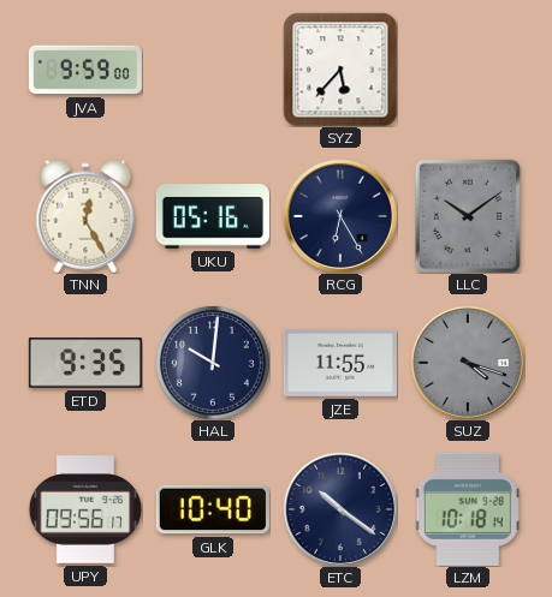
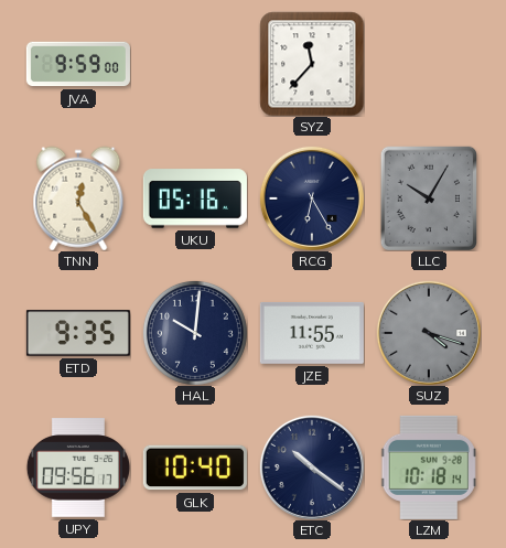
SYZ: 5:37 -> 11:37
LLC: 10:09 -> 10:05
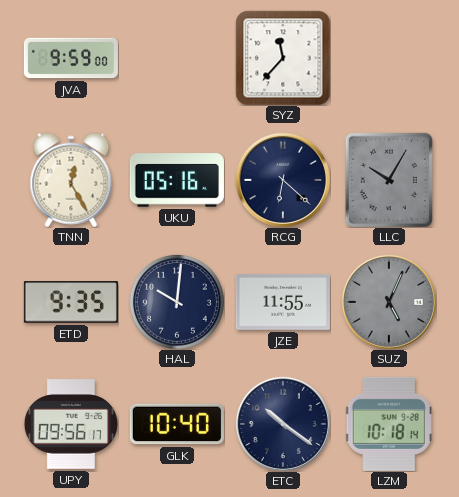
RCG: 6:25 -> 6:22
SUZ: 4:18 -> 5:04
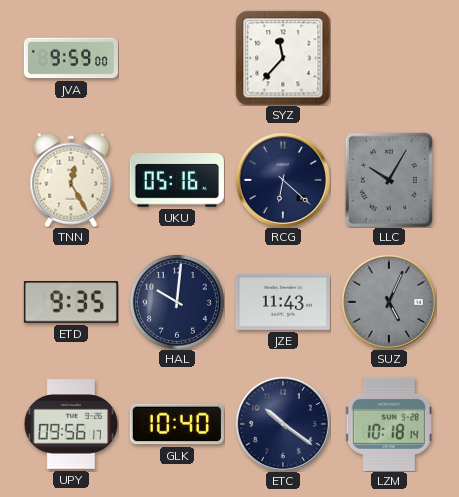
JZE: 11:55 -> 11:43
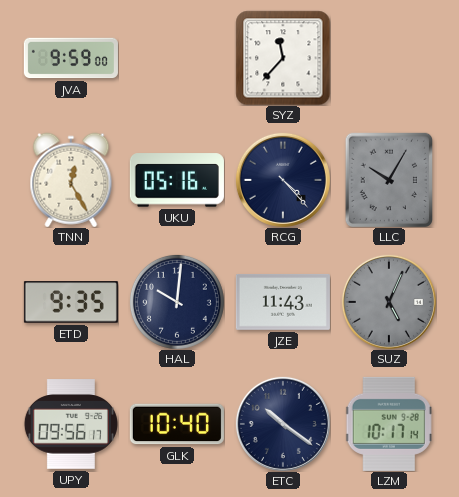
RCG: 6:22 -> 4:23
LZM: 10:18 -> 10:17
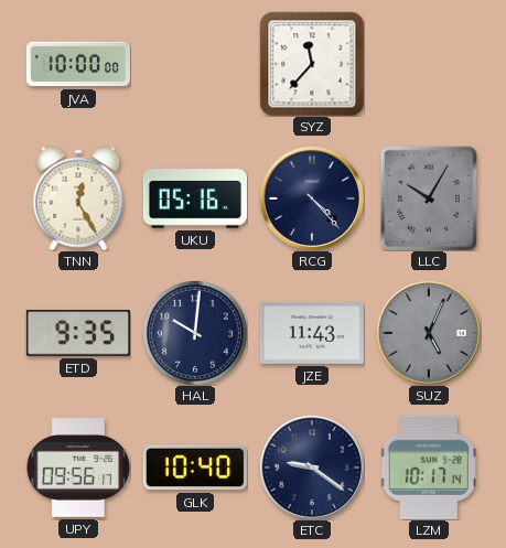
JVA: 9:59 -> 10:00
ETC: 10:21 -> 9:21
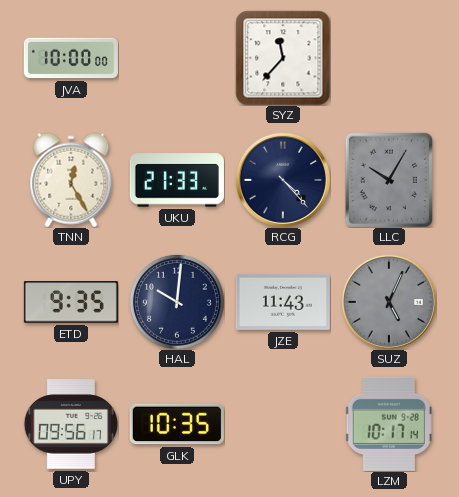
UKU: 05:16 -> 21:33
GLK: 10:40 -> 10:35
ETC: 9:21 -> none
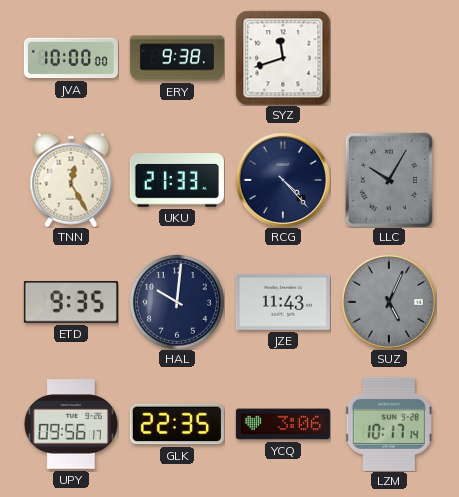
ERY: none -> 9:38
SYZ: 11:37 -> 11:42
GLK: 10:35 -> 22:35
YCQ: none -> 3:06
